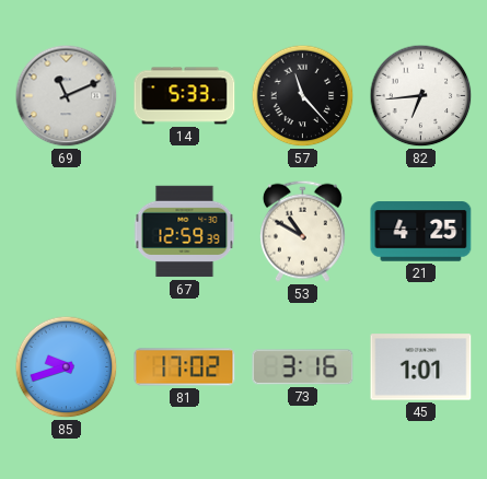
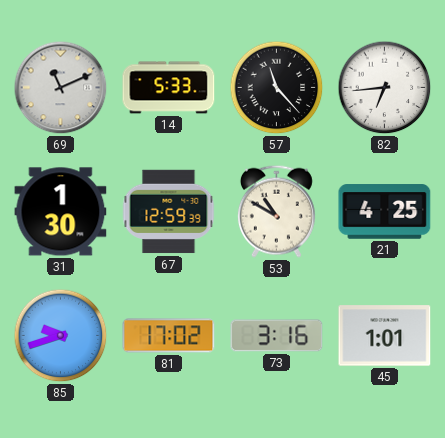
31: none -> 1:30
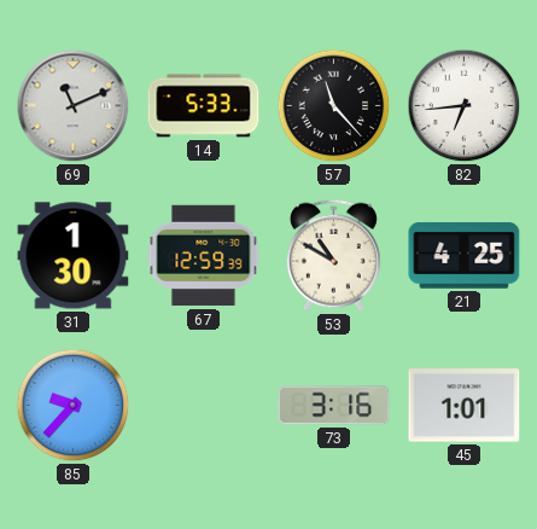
85: 9:42 -> 9:37
81: 17:02 -> none
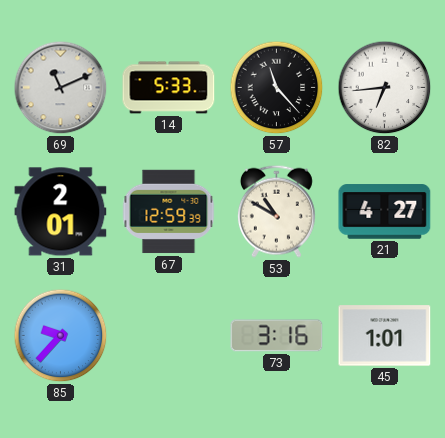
31: 1:30 -> 2:01
21: 4:25 -> 4:27
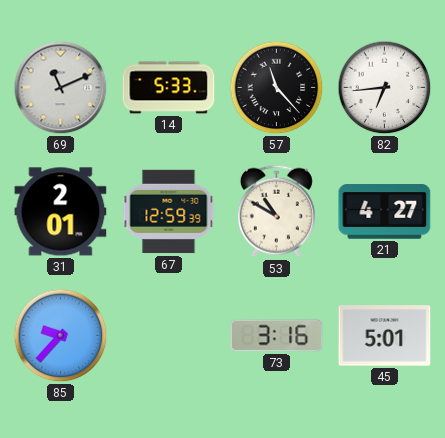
45: 1:01 -> 5:01
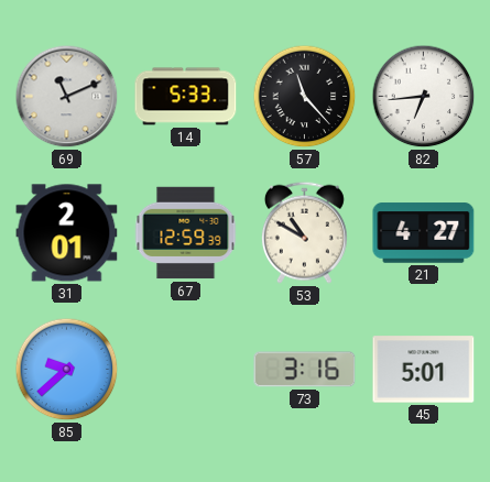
85: 9:37 -> 9:38
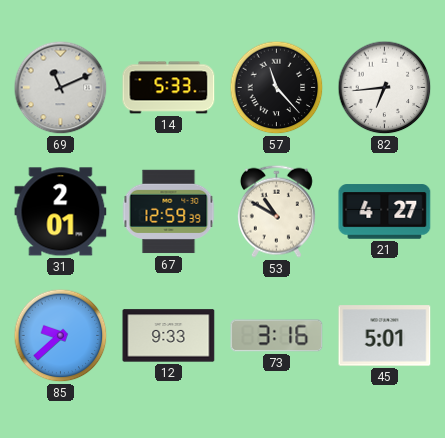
12: none -> 9:33
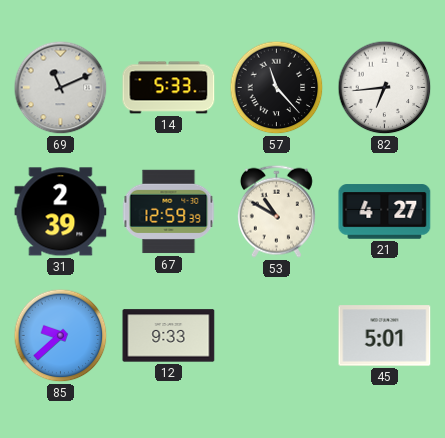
31: 2:01 -> 2:39
73: 3:16 -> none
